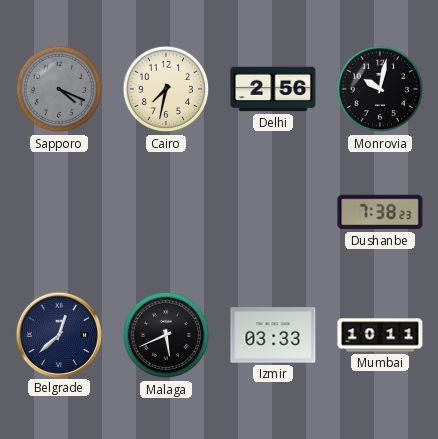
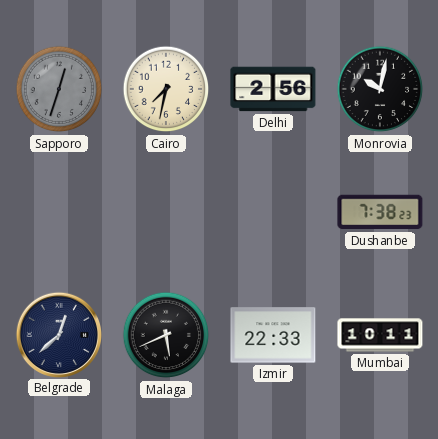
Sapporo: 4:19 -> 12:33
Izmir: 03:33 -> 22:33
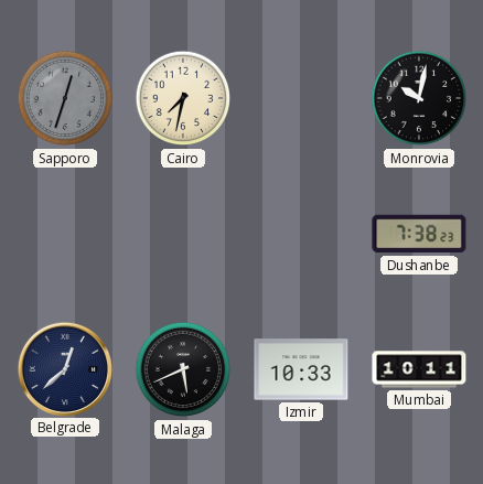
Delhi: 2:56 -> none
Izmir: 22:33 -> 10:33
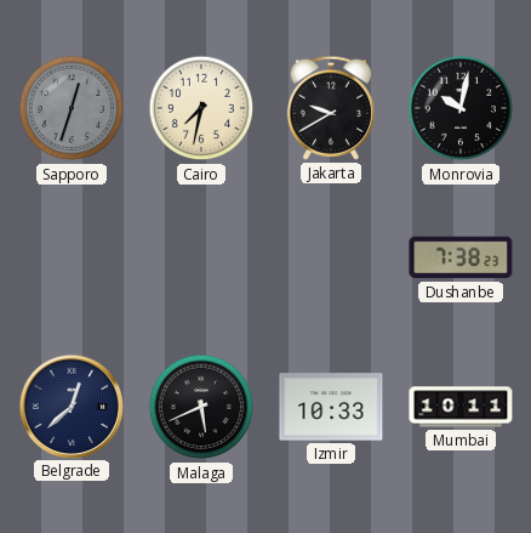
Jakarta: none -> 9:40
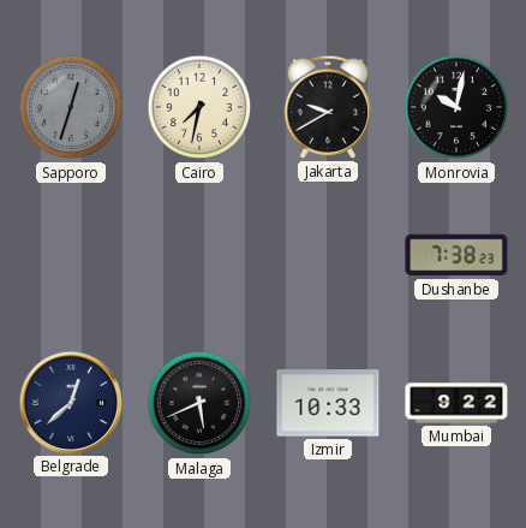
Mumbai: 10:11 -> 9:22
